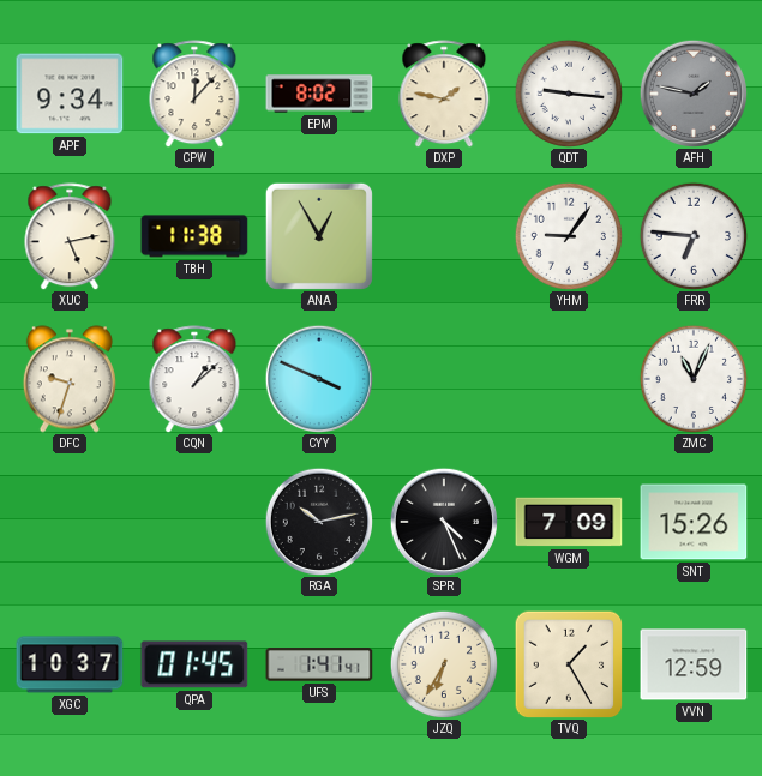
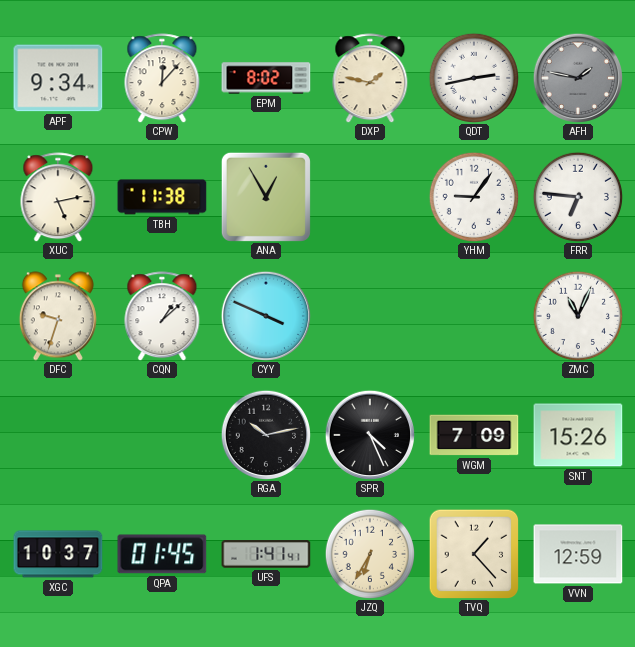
QDT: 9:16 -> 2:43
TVQ: 1:25 -> 1:23
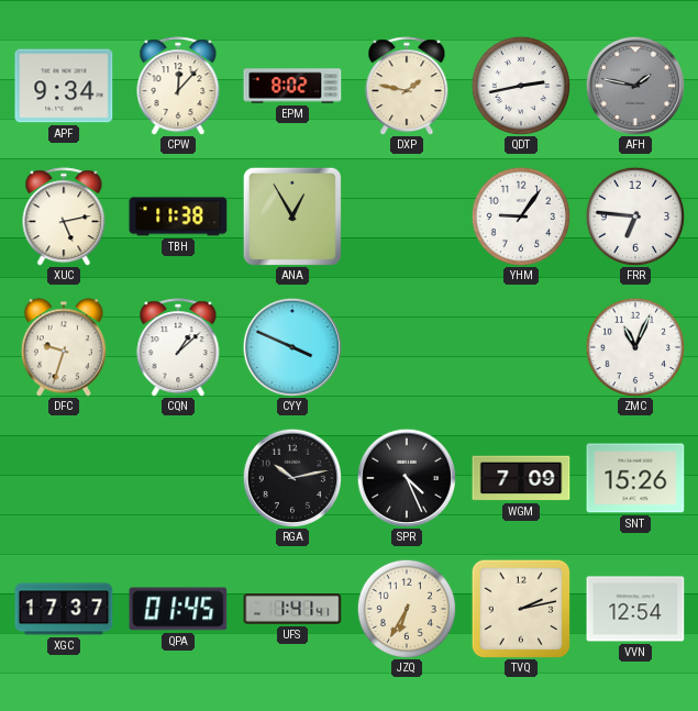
XGC: 10:37 -> 17:37
TVQ: 1:23 -> 2:13
VVN: 12:59 -> 12:54
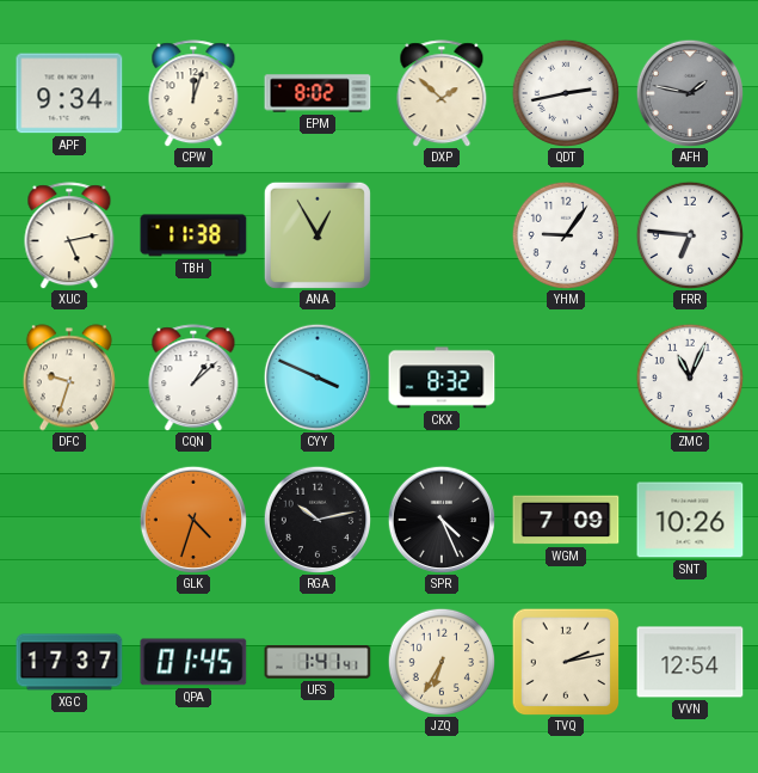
CPW: 12:07 -> 12:03
DXP: 1:47 -> 1:52
CKX: none -> 8:32
GLK: none -> 4:33
SNT: 15:26 -> 10:26
